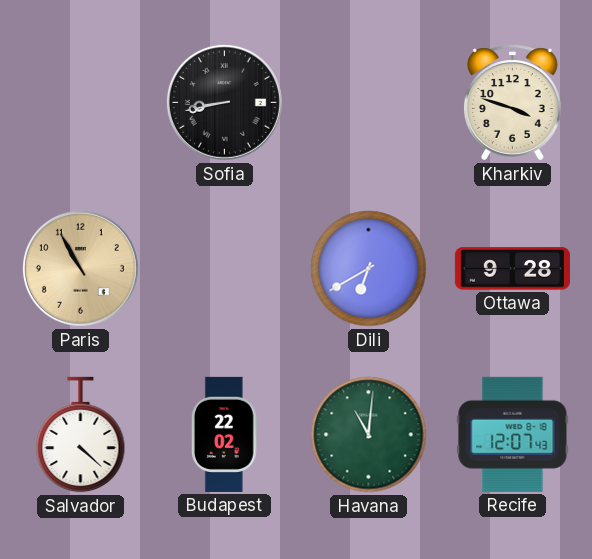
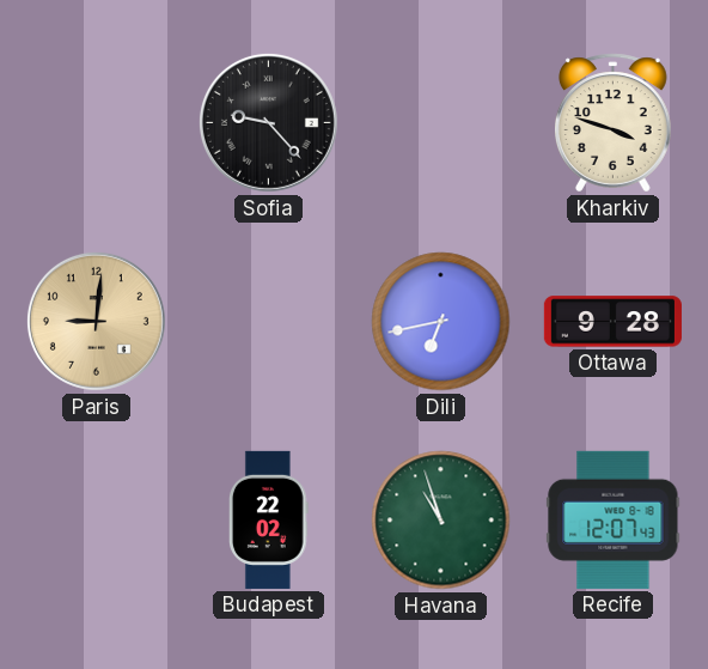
Sofia: 8:43 -> 9:23
Paris: 10:55 -> 9:01
Dili: 6:40 -> 6:43
Salvador: 4:22 -> none
Havana: 11:01 -> 10:57
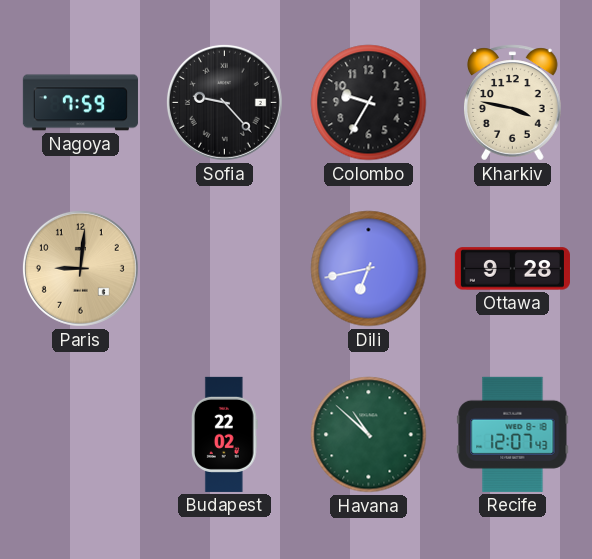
Nagoya: none -> 7:59
Colombo: none -> 9:35
Kharkiv: 3:48 -> 3:47
Havana: 10:57 -> 10:52
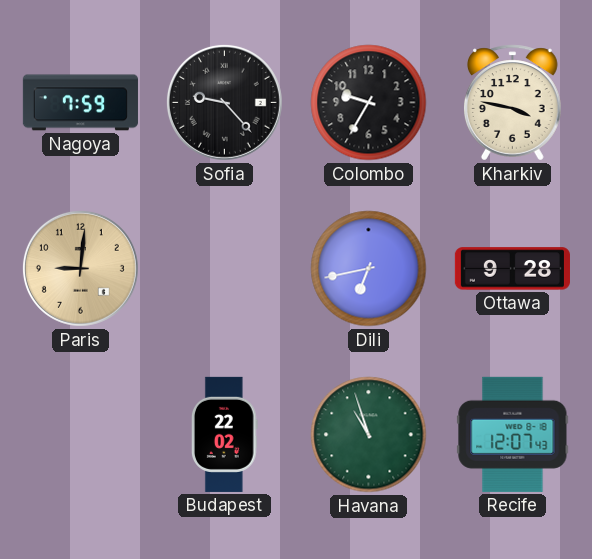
Havana: 10:52 -> 10:57
